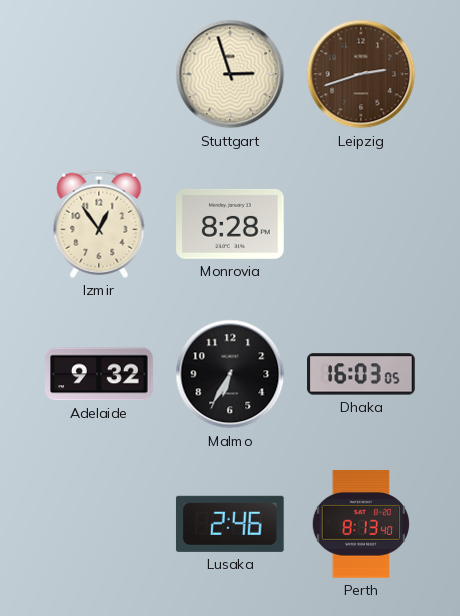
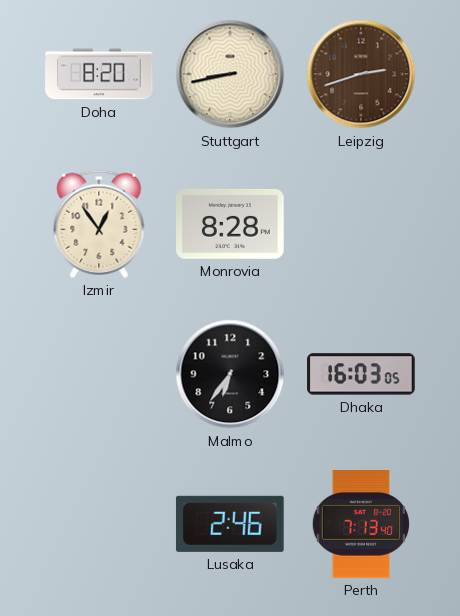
Doha: none -> 8:20
Stuttgart: 2:57 -> 8:43
Adelaide: 9:32 -> none
Malmo: 6:35 -> 6:36
Perth: 8:13 -> 7:13
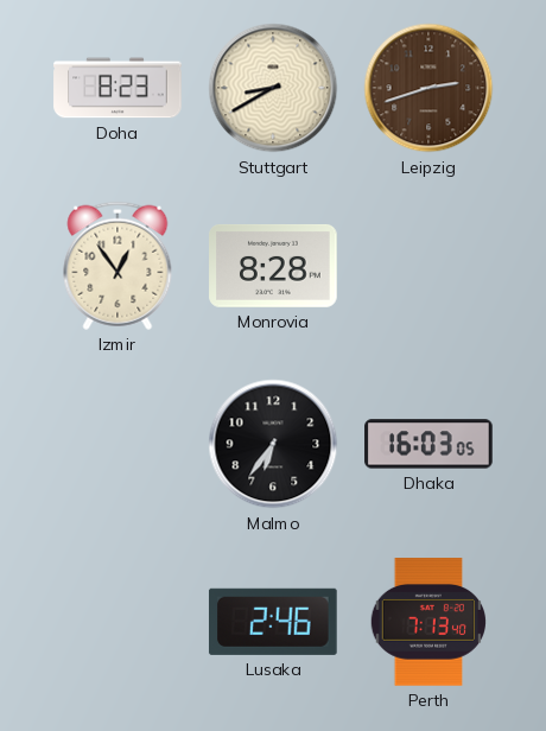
Doha: 8:20 -> 8:23
Stuttgart: 8:43 -> 8:40
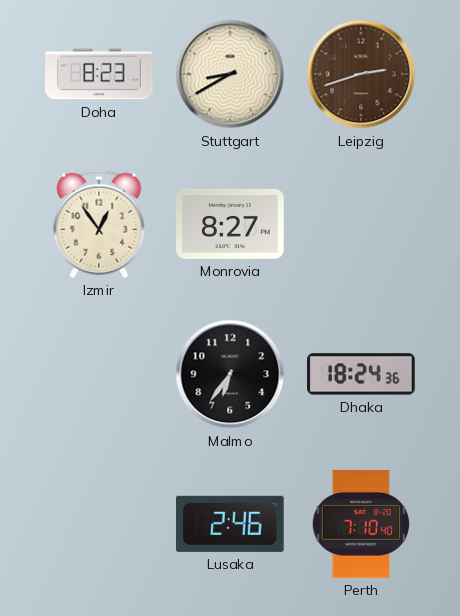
Monrovia: 8:28 -> 8:27
Dhaka: 16:03 -> 18:24
Perth: 7:13 -> 7:10
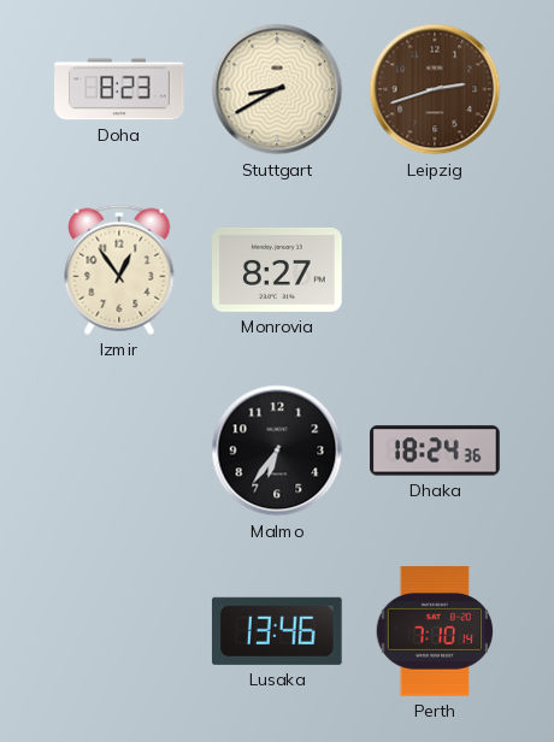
Lusaka: 2:46 -> 13:46
Perth: 7:10:40 -> 7:10:14
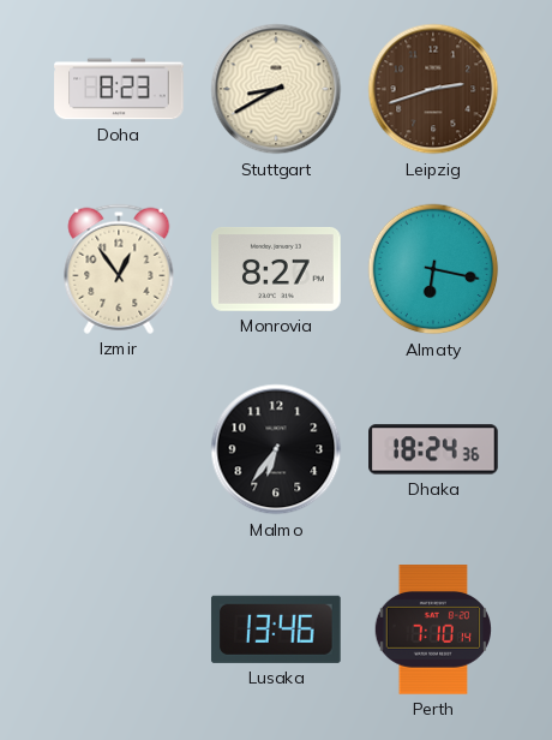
Almaty: none -> 6:17
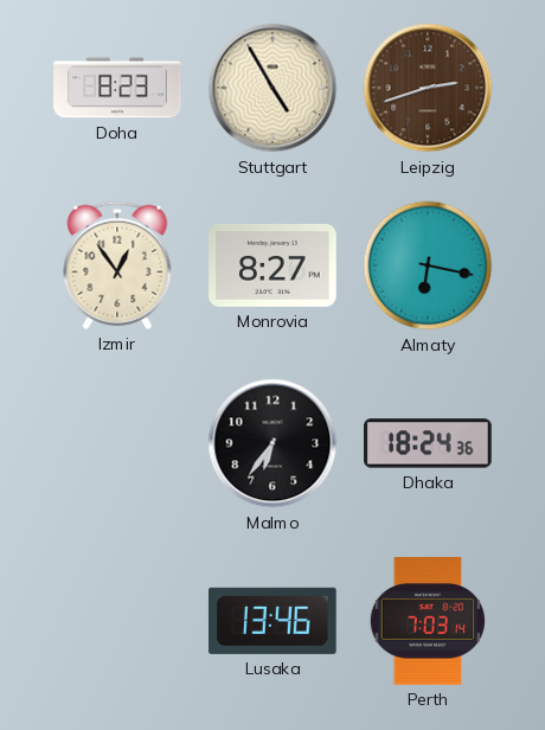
Stuttgart: 8:40 -> 4:55
Perth: 7:10 -> 7:03
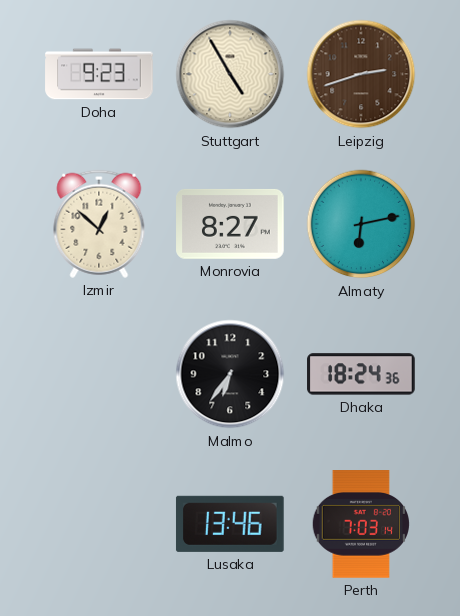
Doha: 8:23 -> 9:23
Izmir: 12:54 -> 12:52
Almaty: 6:17 -> 6:13
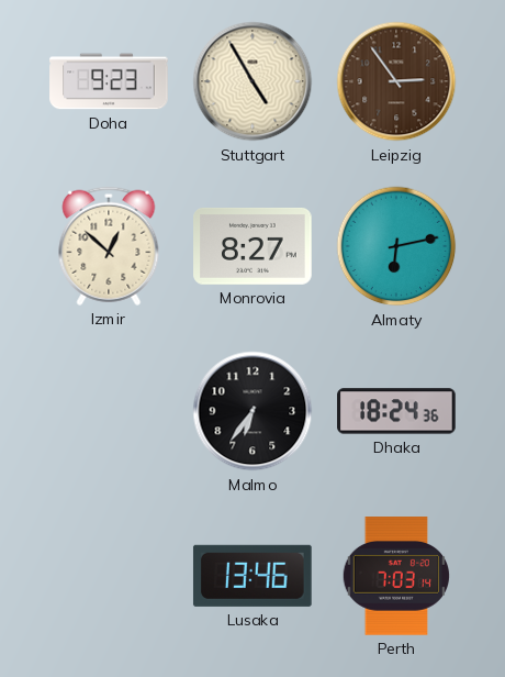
Leipzig: 2:42 -> 2:54
